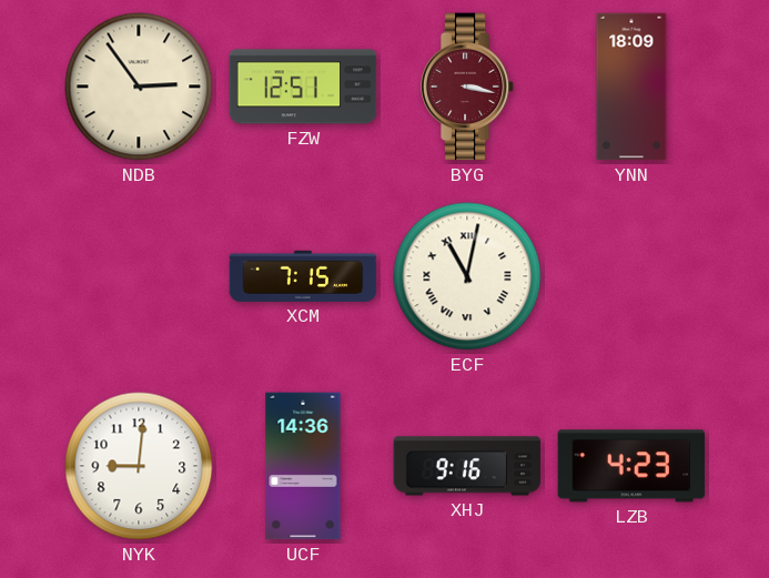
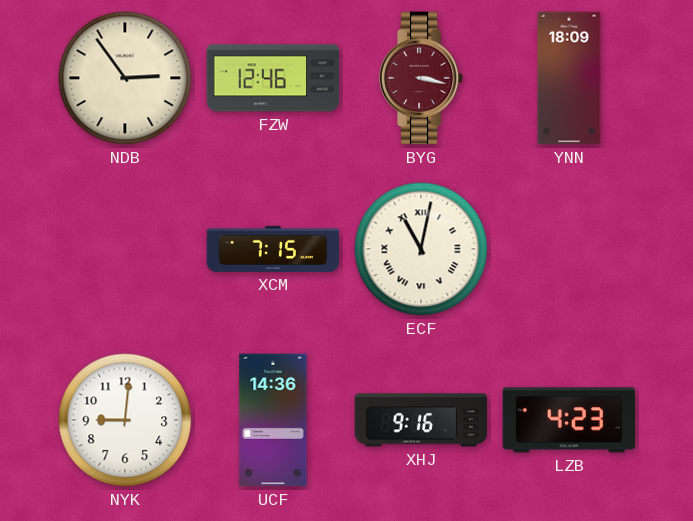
FZW: 12:51 -> 12:46
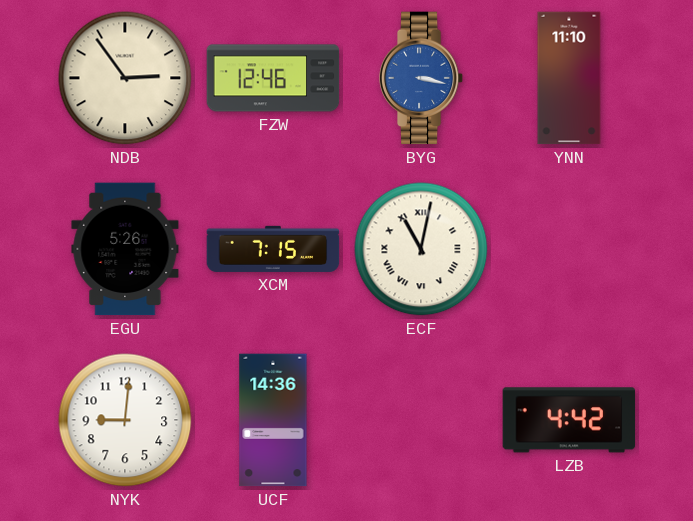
BYG dial: burgundy -> blue
YNN: 18:09 -> 11:10
EGU: none -> 5:26
XHJ: 9:16 -> none
LZB: 4:23 -> 4:42
